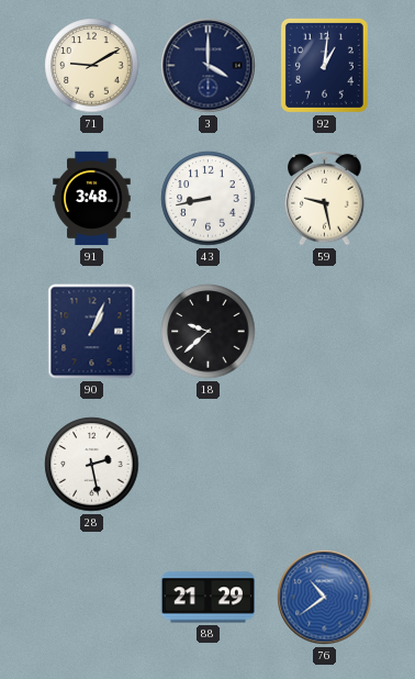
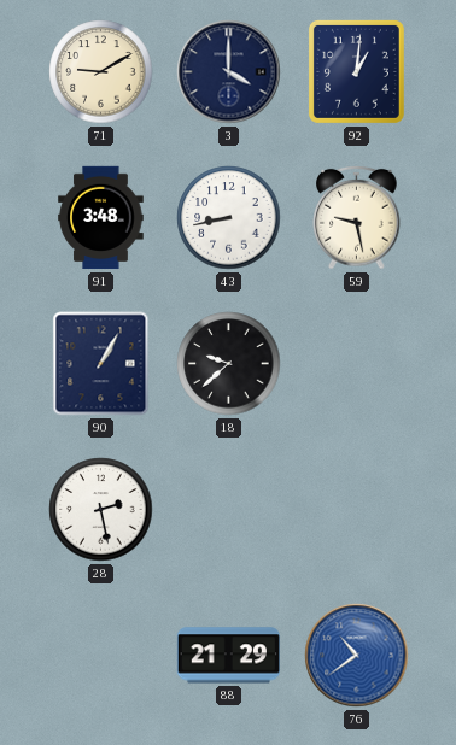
90: 1:04 -> 1:05
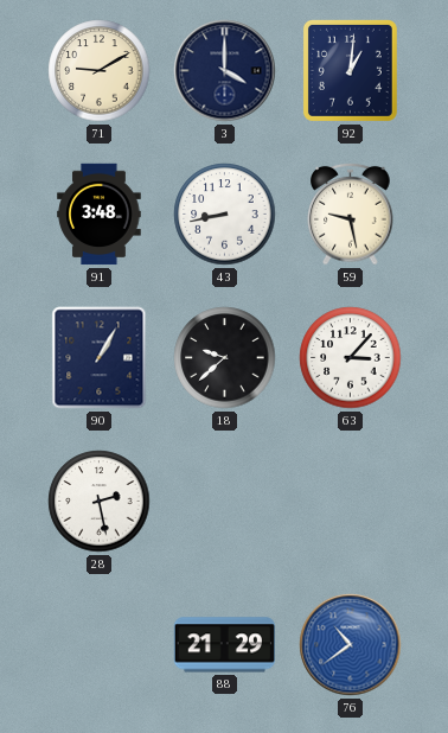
63: none -> 3:07
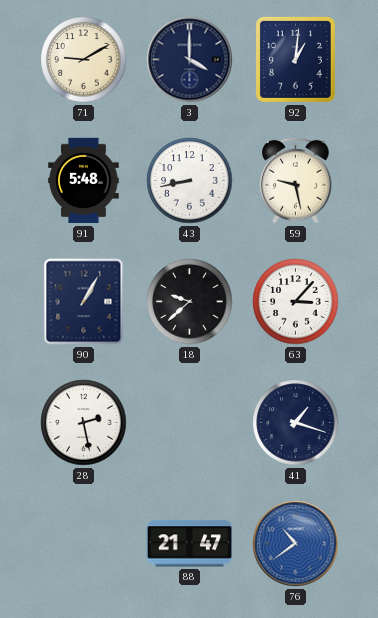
91: 3:48 -> 5:48
41: none -> 1:18
88: 21:29 -> 21:47
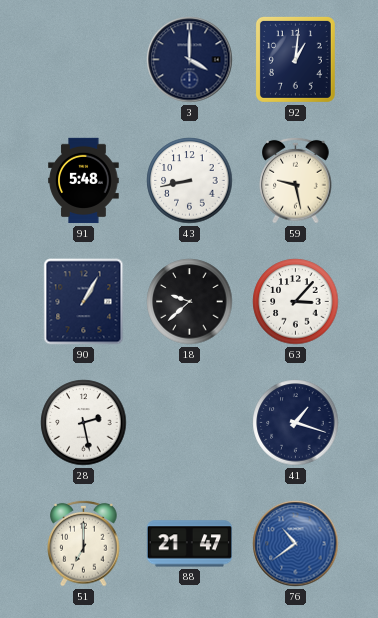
71: 9:10 -> none
51: none -> 7:00
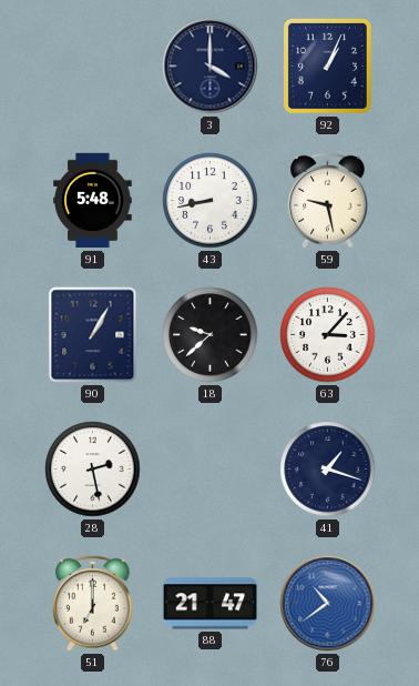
92: 1:01 -> 1:04
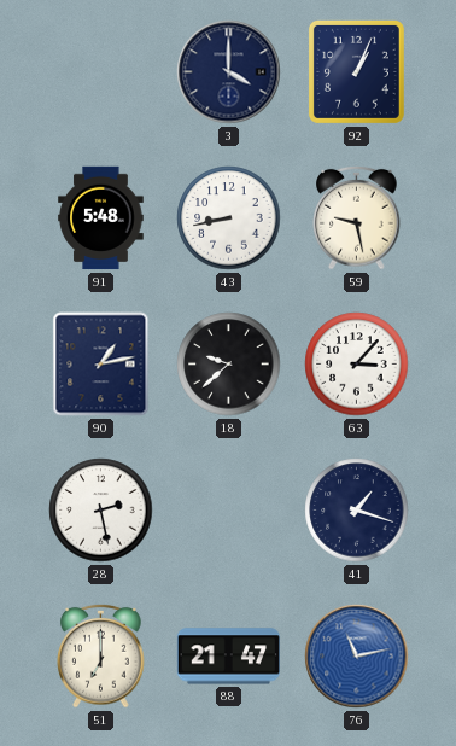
90: 1:05 -> 1:13
76: 10:39 -> 11:13
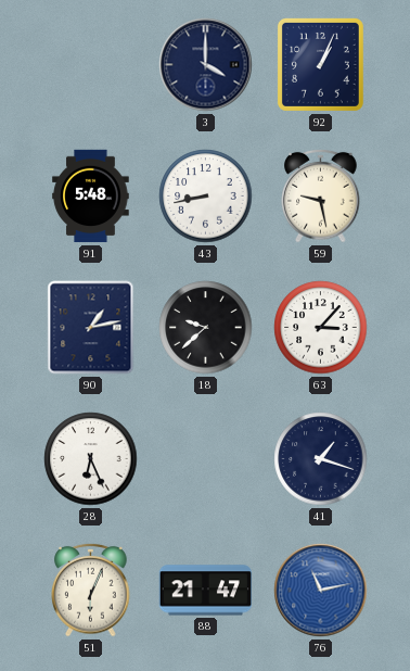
28: 2:28 -> 6:26
51: 7:00 -> 6:04
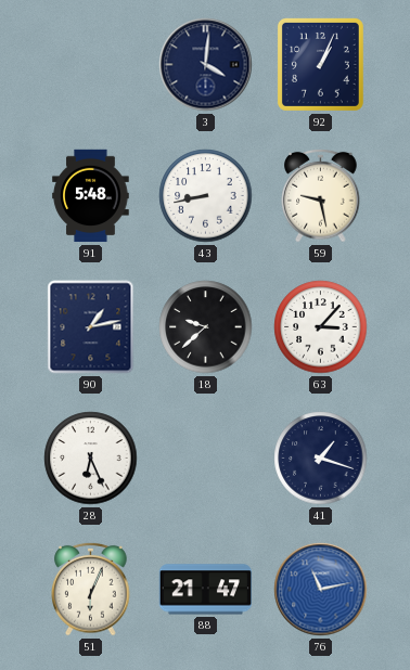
3: 4:00 -> 4:01
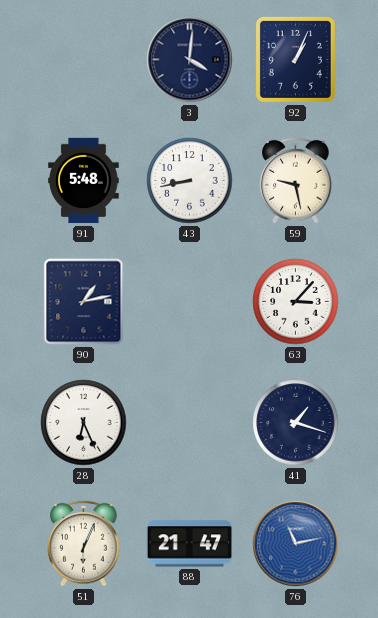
18: 9:38 -> none
